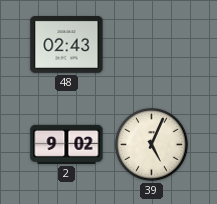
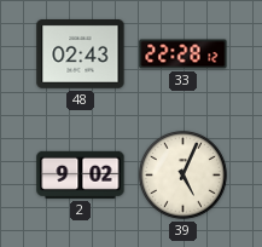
33: none -> 22:28
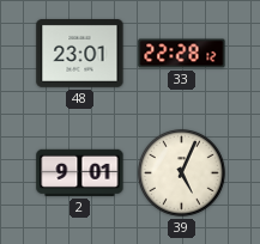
48: 02:43 -> 23:01
2: 9:02 -> 9:01
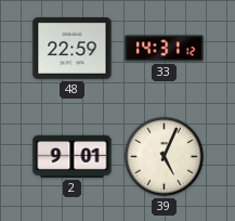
48: 23:01 -> 22:59
33: 22:28 -> 14:31
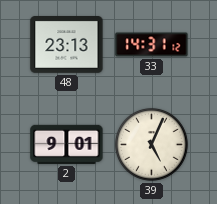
48: 22:59 -> 23:13
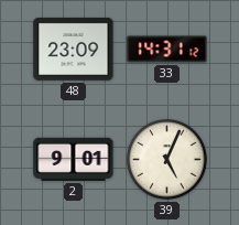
48: 23:13 -> 23:09
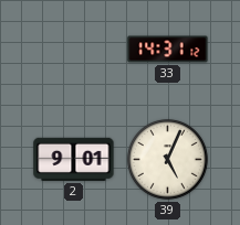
48: 23:09 -> none
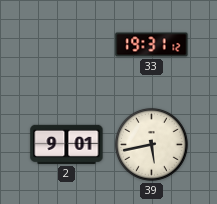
33: 14:31 -> 19:31
39: 5:04 -> 5:43
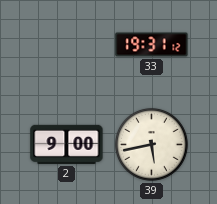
2: 9:01 -> 9:00
